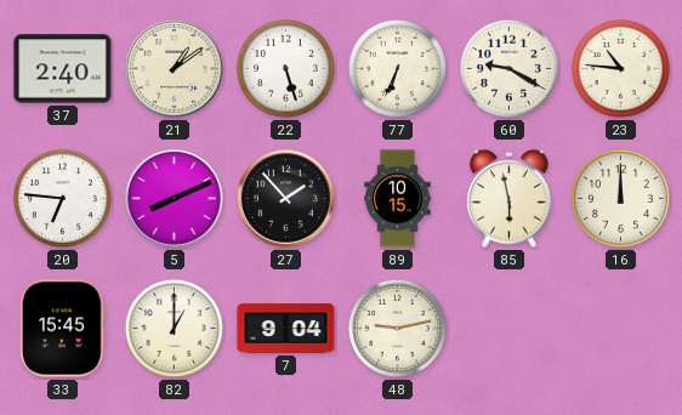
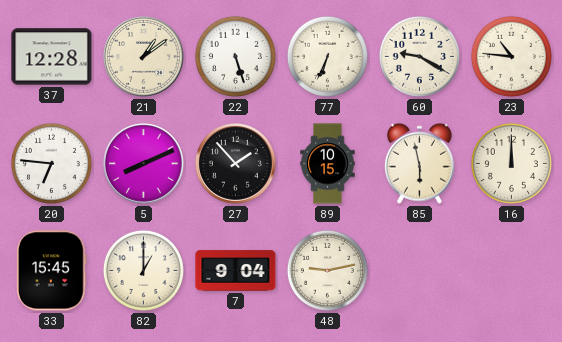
37: 2:40 -> 12:28
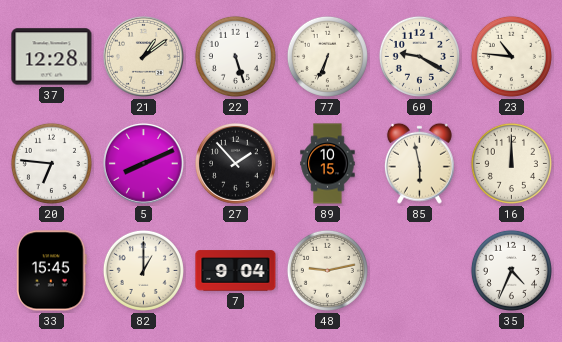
35: none -> 4:34
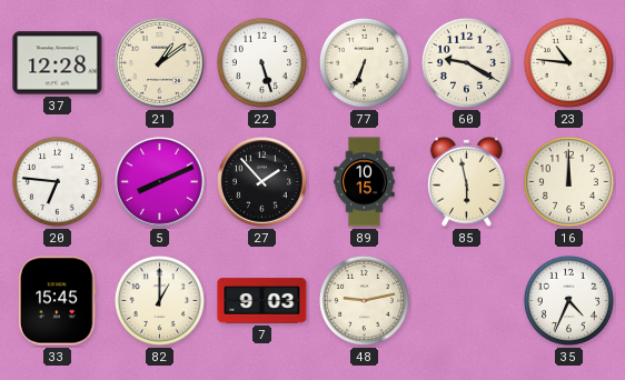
7: 9:04 -> 9:03
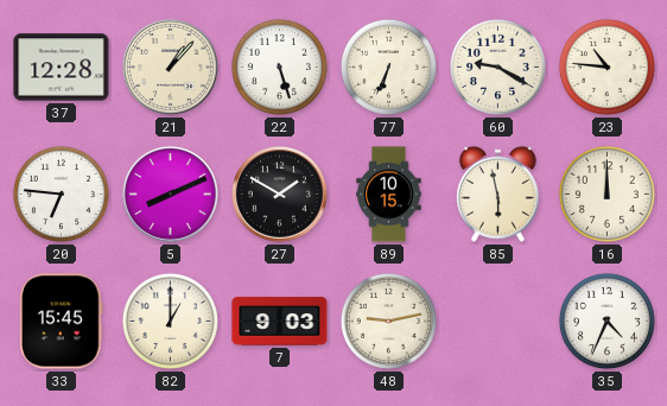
21: 1:09 -> 1:07
27: 1:53 -> 1:50
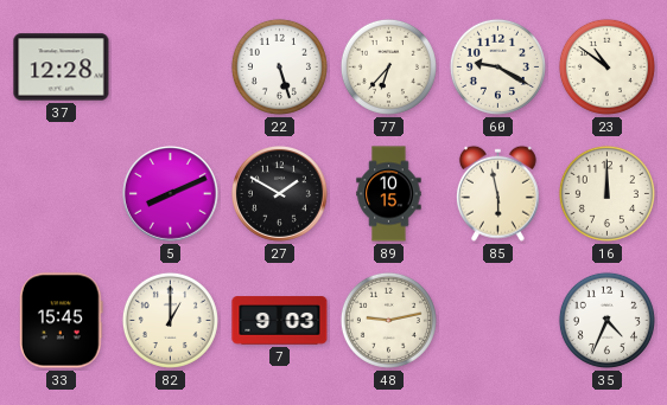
21: 1:07 -> none
77: 6:34 -> 6:37
23: 10:46 -> 10:51
20: 6:46 -> none
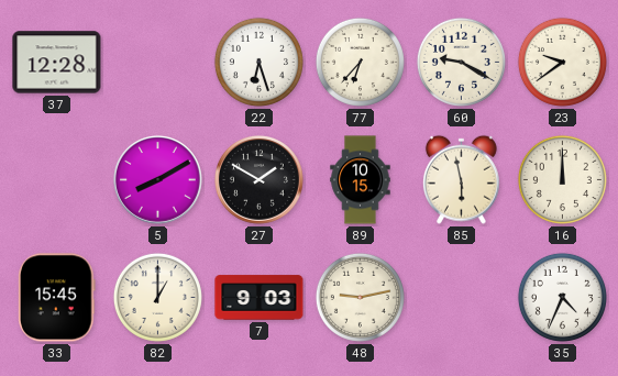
22: 5:27 -> 6:27
23: 10:51 -> 9:39
5: 8:11 -> 8:10
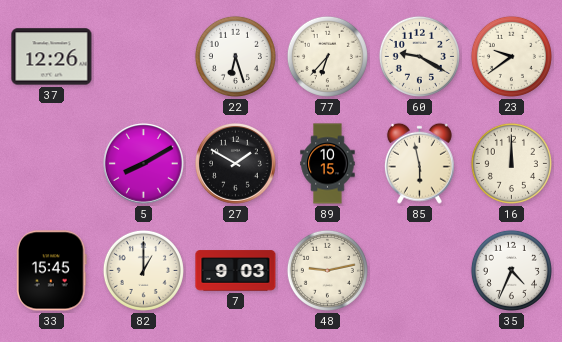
37: 12:28 -> 12:26
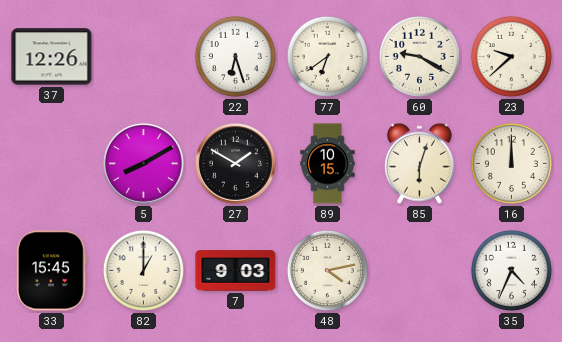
77: 6:37 -> 6:39
23: 9:39 -> 9:38
85: 5:58 -> 6:03
48: 9:13 -> 4:13
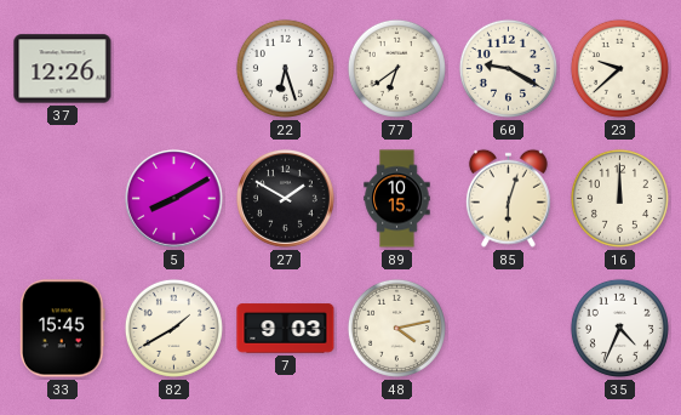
82: 1:00 -> 1:40
